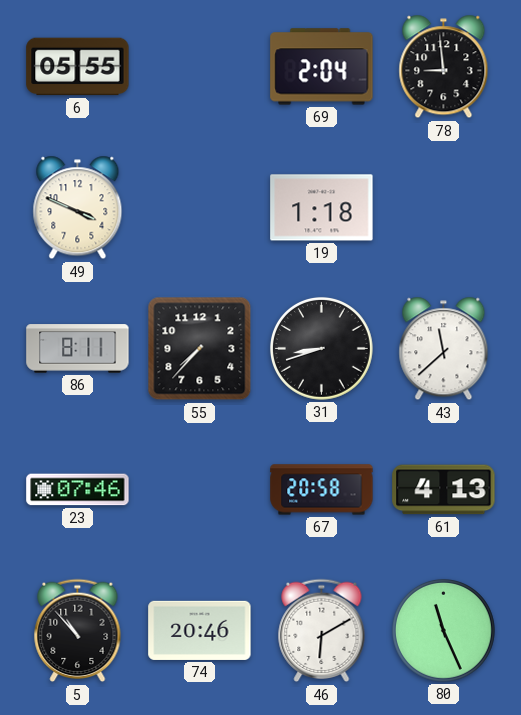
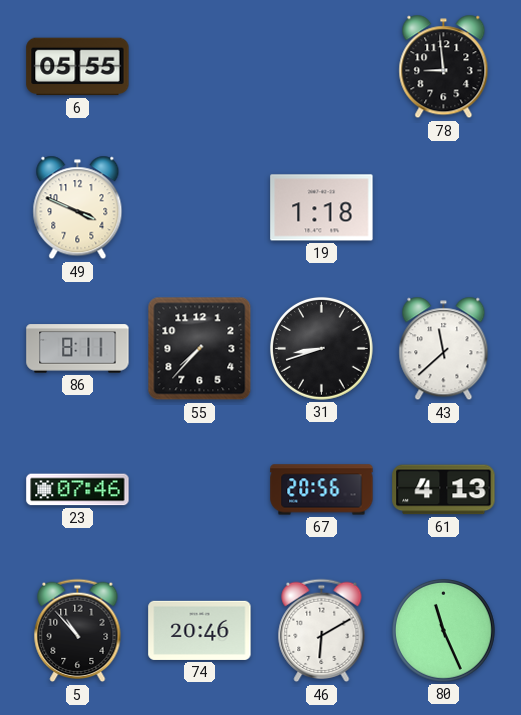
69: 2:04 -> none
67: 20:58 -> 20:56
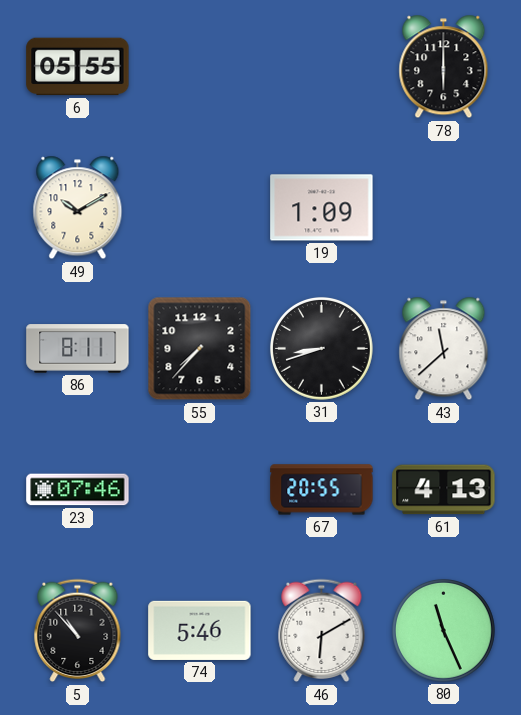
78: 8:59 -> 6:00
49: 3:49 -> 10:10
19: 1:18 -> 1:09
67: 20:56 -> 20:55
74: 20:46 -> 5:46
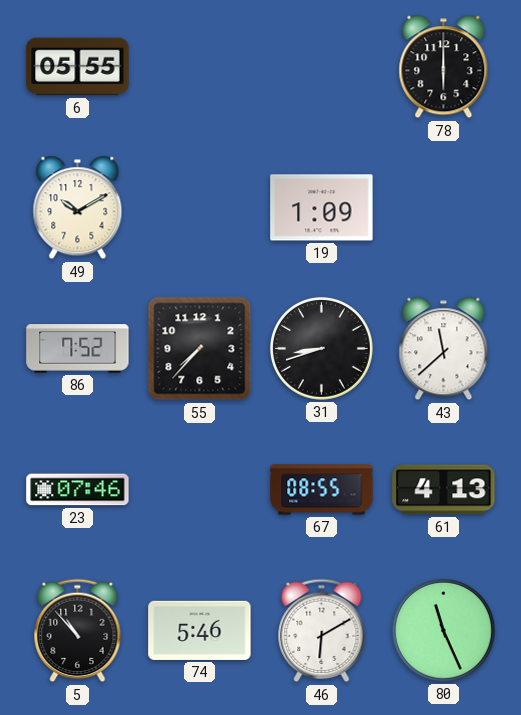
86: 8:11 -> 7:52
67: 20:55 -> 08:55
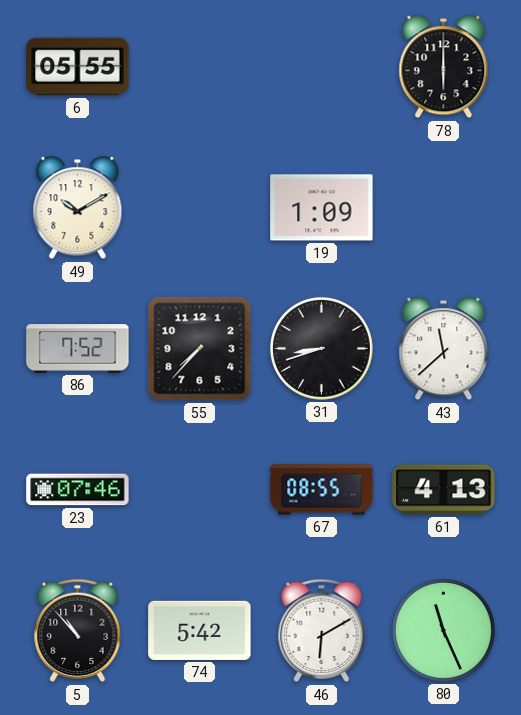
74: 5:46 -> 5:42
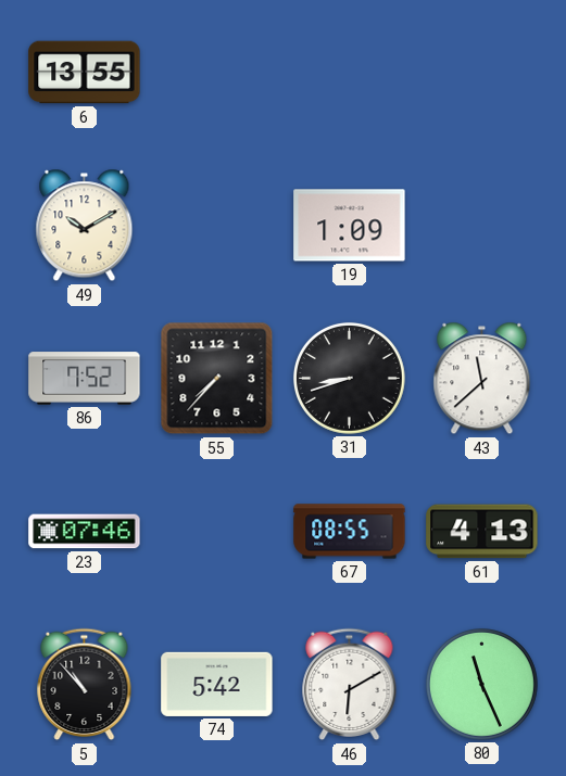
6: 05:55 -> 13:55
78: 6:00 -> none
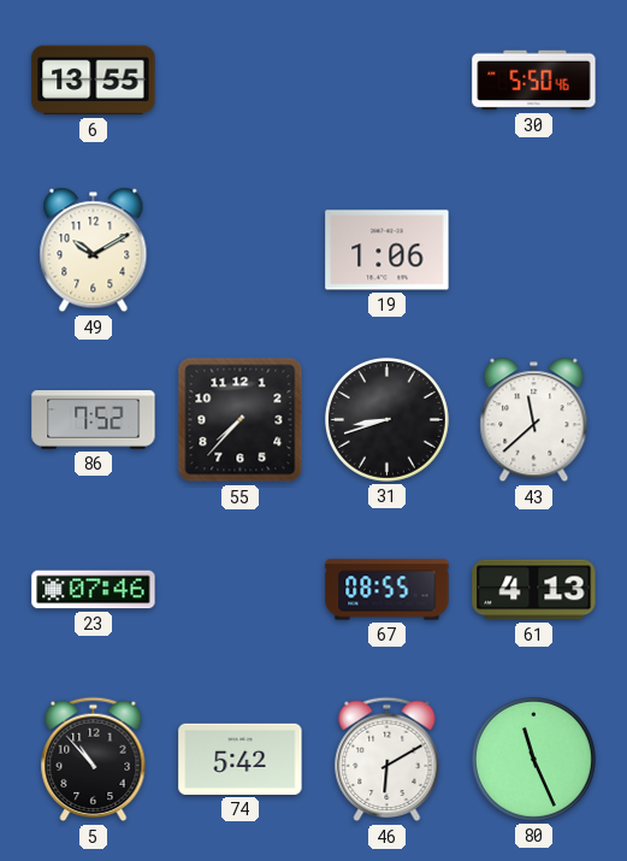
30: none -> 5:50
19: 1:09 -> 1:06
